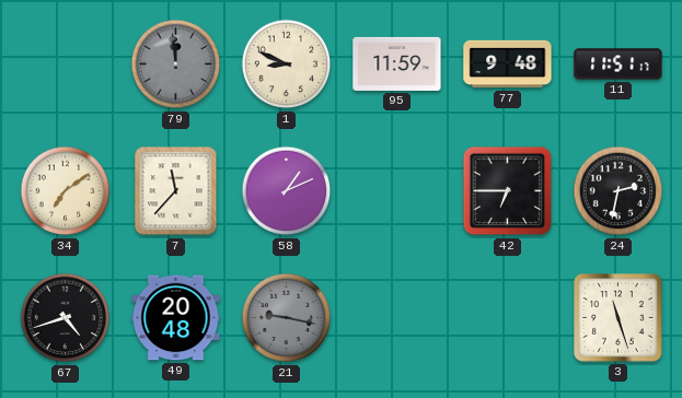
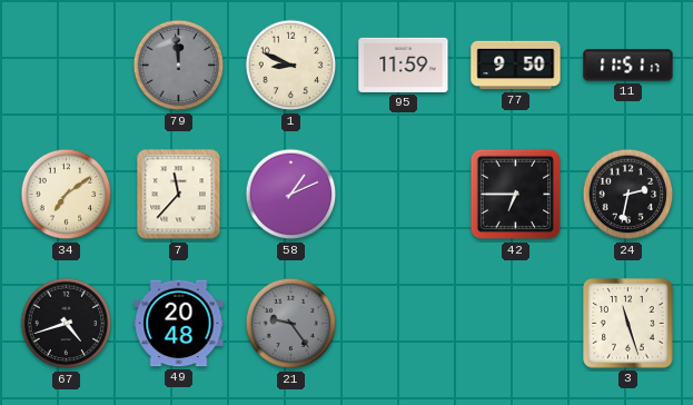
77: 9:48 -> 9:50
21: 9:17 -> 9:24
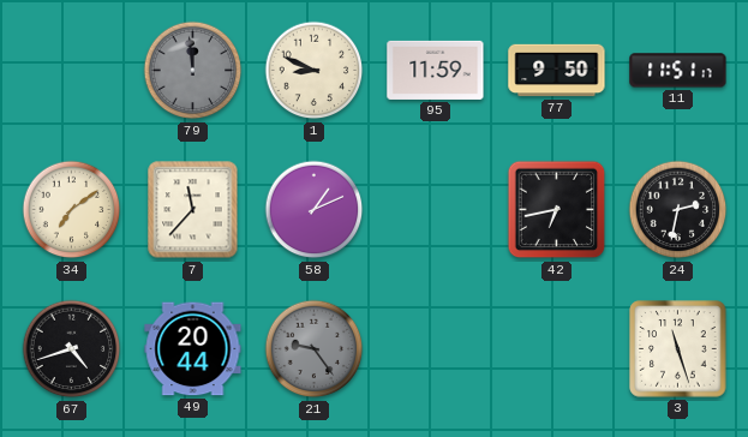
42: 6:45 -> 6:43
49: 20:48 -> 20:44
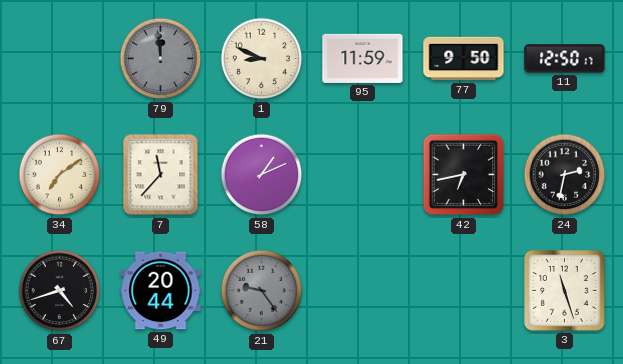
11: 11:51 -> 12:50
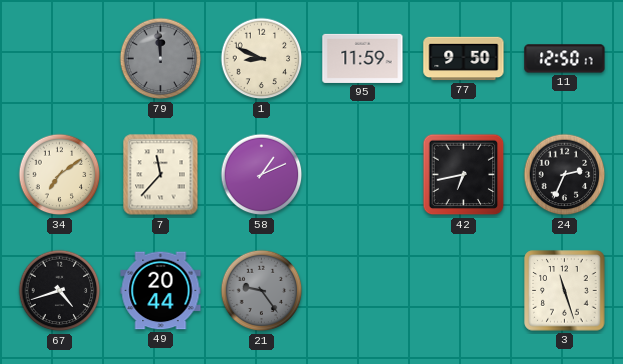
24: 2:32 -> 2:34
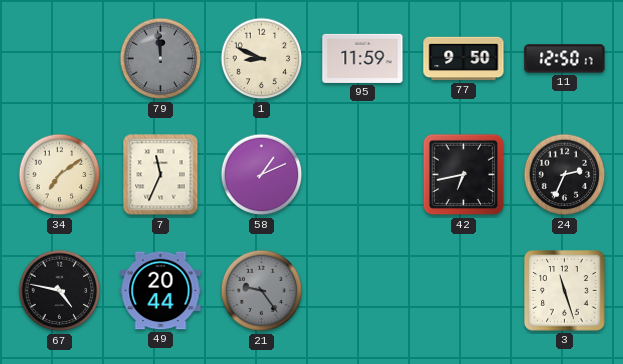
7: 11:37 -> 11:34
67: 4:42 -> 4:47
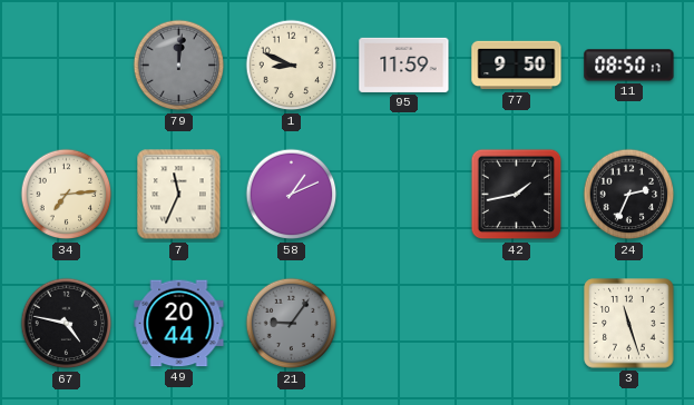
79: 11:59 -> 12:01
11: 12:50 -> 08:50
34: 7:09 -> 7:14
42: 6:43 -> 1:43
21: 9:24 -> 9:06
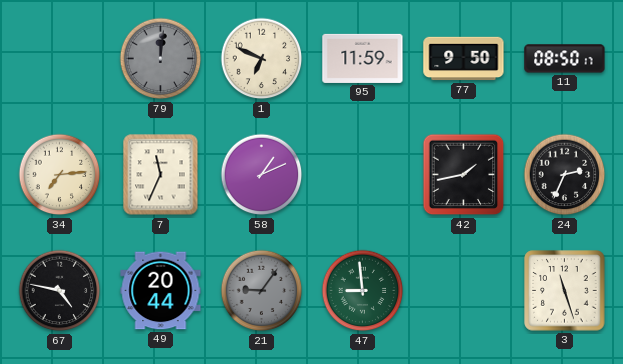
1: 8:49 -> 6:49
47: none -> 8:59
